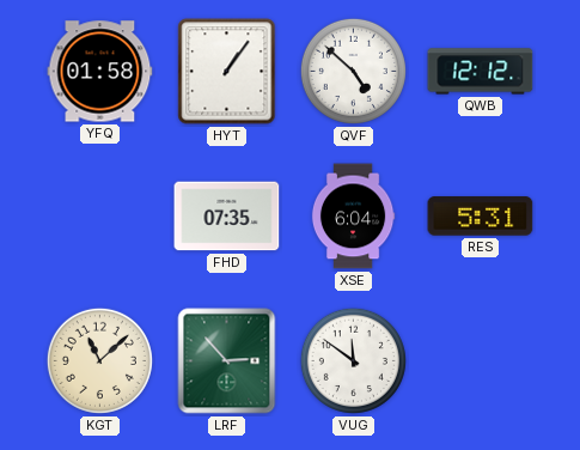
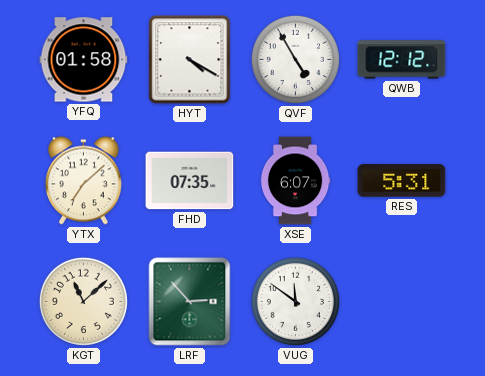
HYT: 1:06 -> 4:20
QVF: 4:52 -> 4:55
YTX: none -> 7:08
XSE: 6:04 -> 6:07
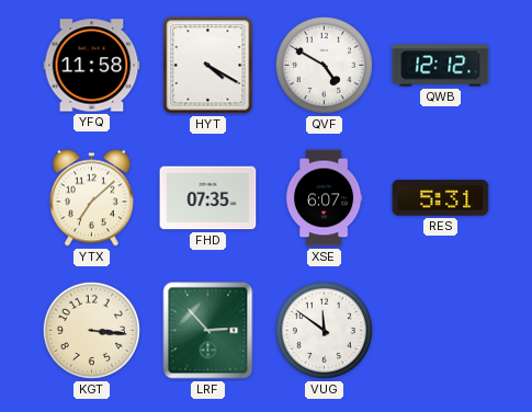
YFQ: 01:58 -> 11:58
QVF: 4:55 -> 4:50
KGT: 11:08 -> 3:16
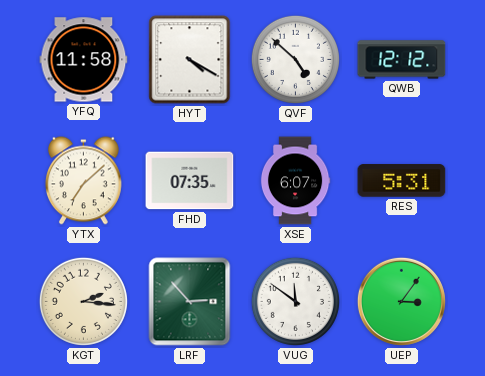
QVF: 4:50 -> 4:52
KGT: 3:16 -> 2:16
UEP: none -> 3:06
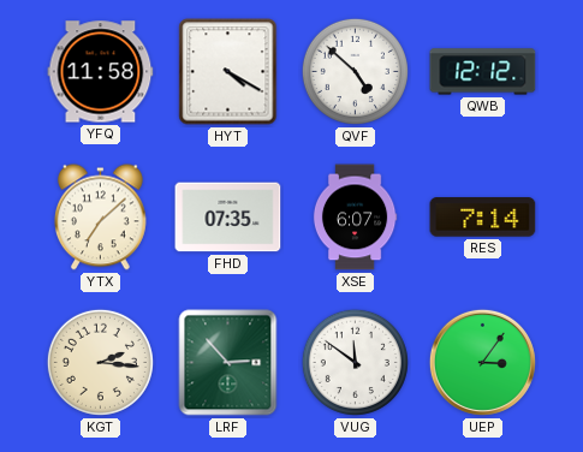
RES: 5:31 -> 7:14
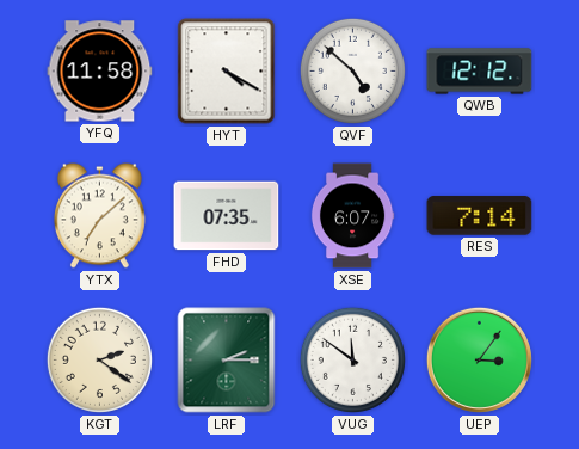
KGT: 2:16 -> 2:21
LRF: 2:53 -> 2:15
